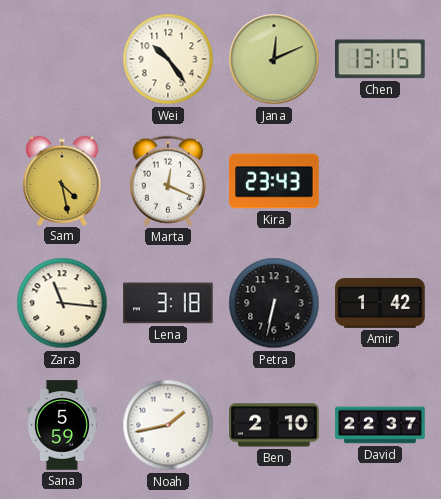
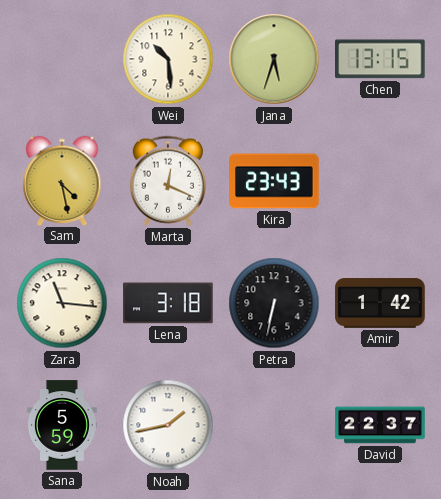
Wei: 10:24 -> 10:29
Jana: 12:11 -> 5:33
Ben: 2:10 -> none
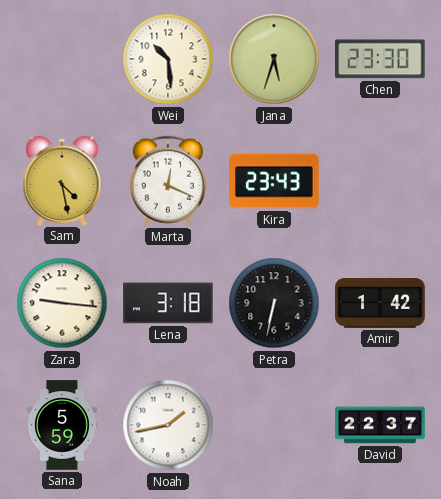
Chen: 13:15 -> 23:30
Zara: 11:16 -> 9:16
